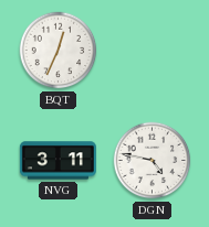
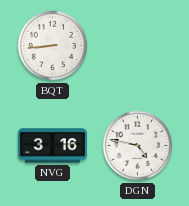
BQT: 12:34 -> 8:44
NVG: 3:11 -> 3:16
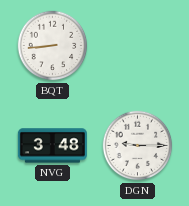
NVG: 3:16 -> 3:48
DGN: 4:47 -> 9:15
